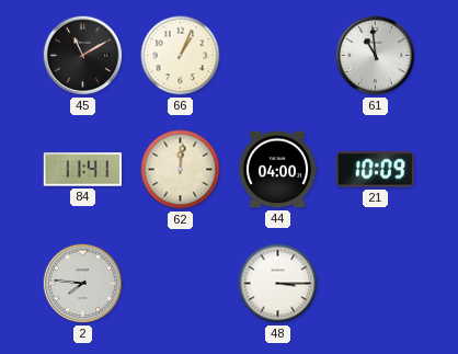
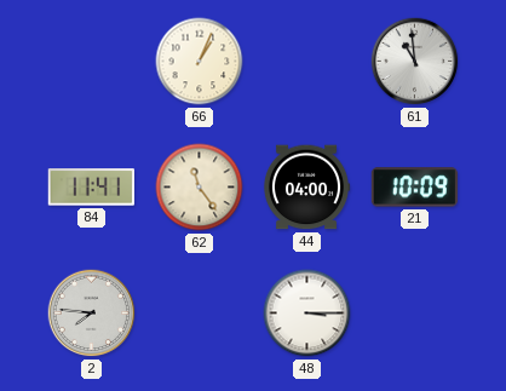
45: 11:10 -> none
62: 12:01 -> 11:24
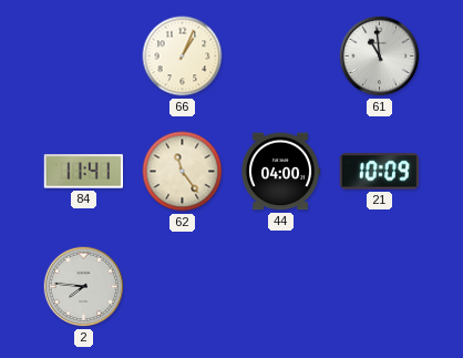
48: 3:15 -> none
